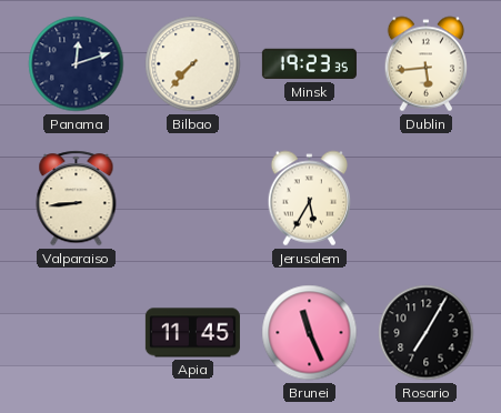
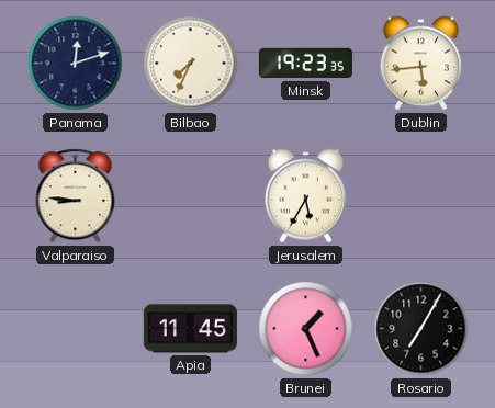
Bilbao: 7:37 -> 7:34
Valparaiso: 8:44 -> 8:46
Brunei: 11:26 -> 1:26
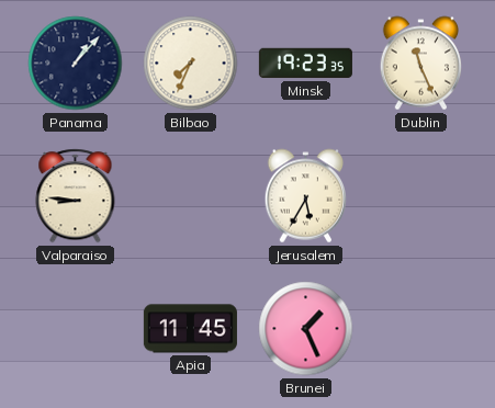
Panama: 12:12 -> 1:07
Dublin: 5:44 -> 11:26
Rosario: 7:05 -> none
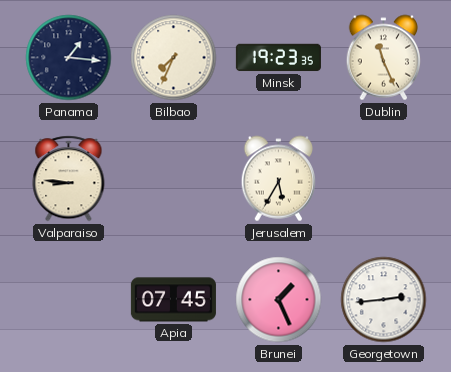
Panama: 1:07 -> 1:16
Apia: 11:45 -> 07:45
Georgetown: none -> 2:44
